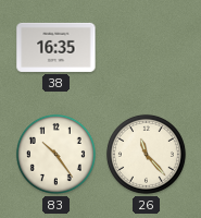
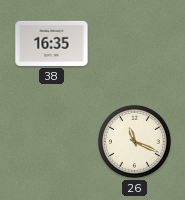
83: 10:24 -> none
26: 11:23 -> 11:19
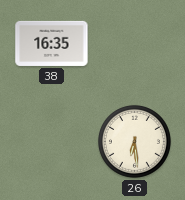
26: 11:19 -> 6:29
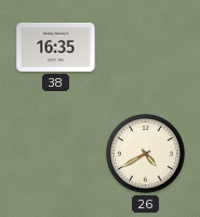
26: 6:29 -> 4:40
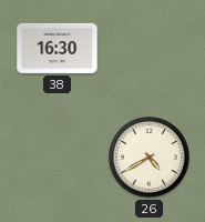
38: 16:35 -> 16:30
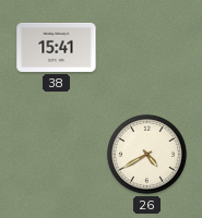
38: 16:30 -> 15:41
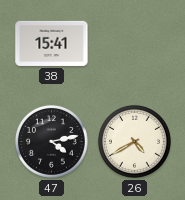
47: none -> 4:13
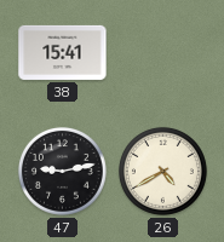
47: 4:13 -> 9:13
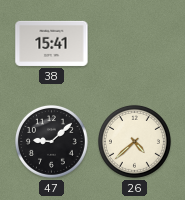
47: 9:13 -> 9:08
26: 4:40 -> 4:38
